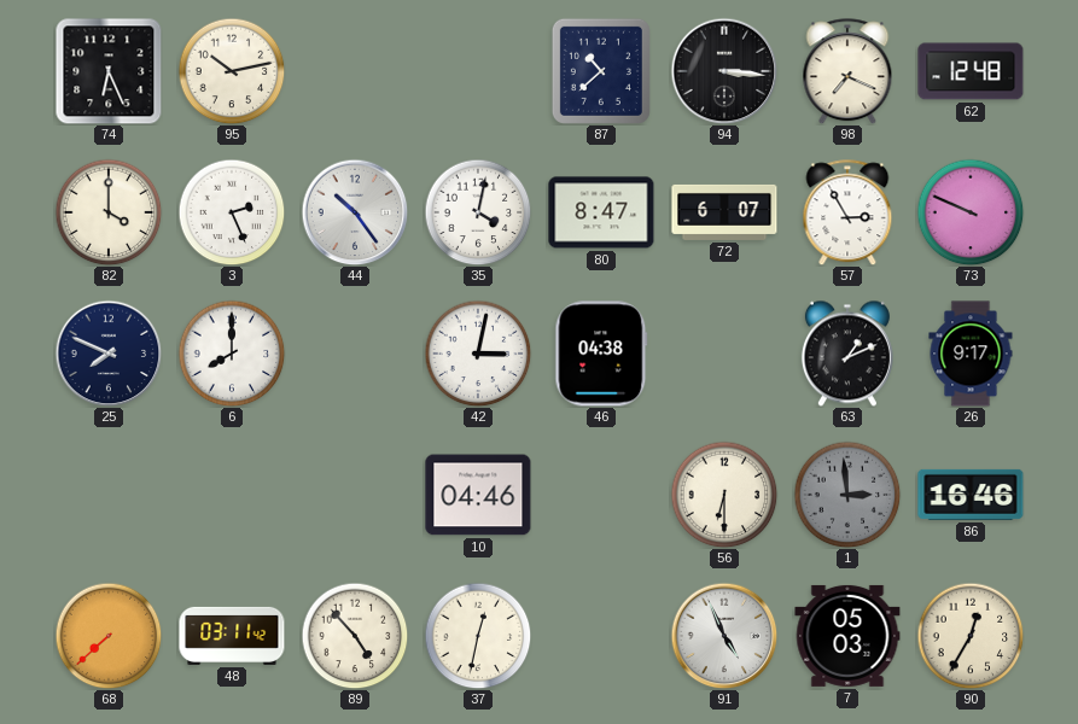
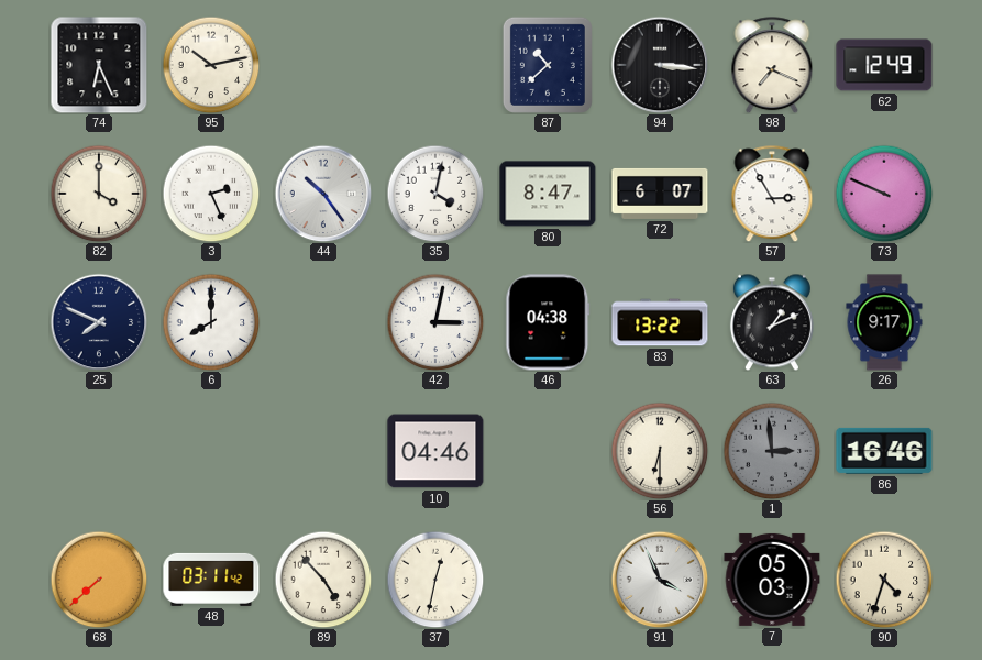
62: 12:48 -> 12:49
83: none -> 13:22
91: 4:56 -> 3:56
90: 12:35 -> 4:33
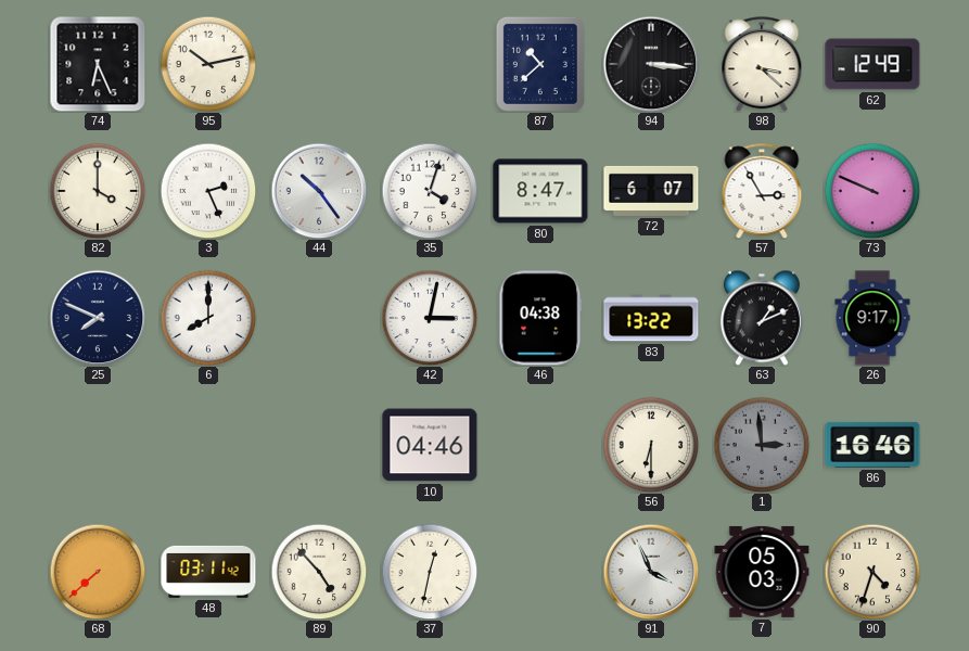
98: 7:19 -> 3:22
35: 4:02 -> 4:03
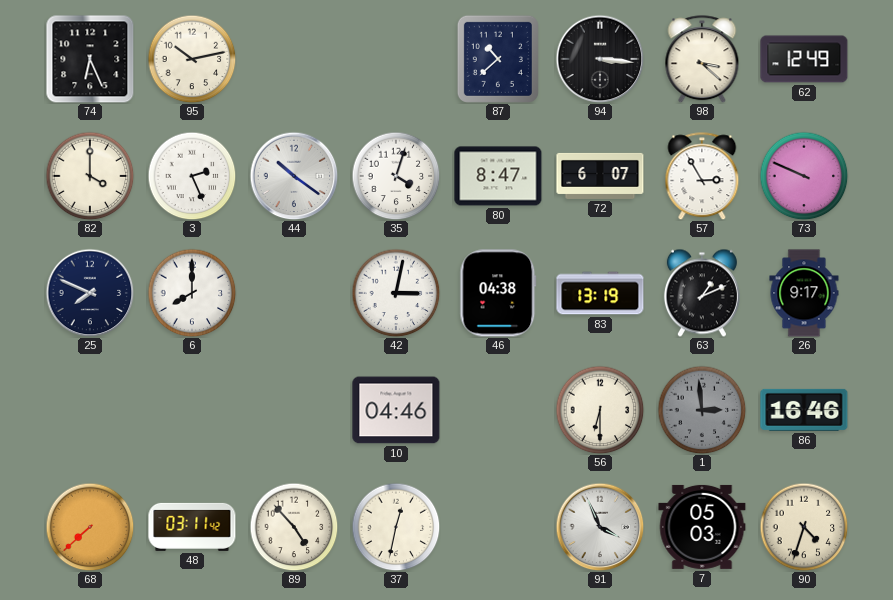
44: 10:24 -> 10:21
83: 13:22 -> 13:19
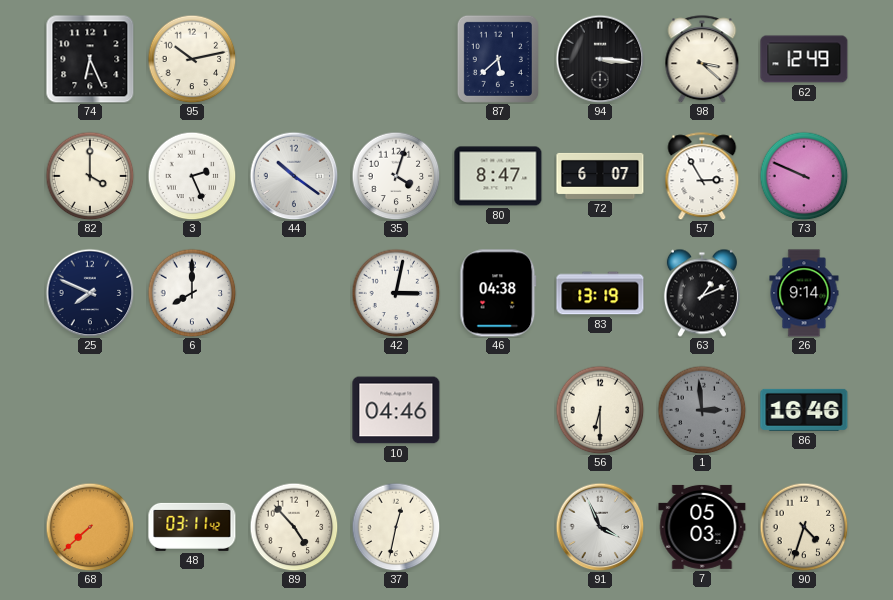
87: 10:38 -> 5:38
26: 9:17 -> 9:14
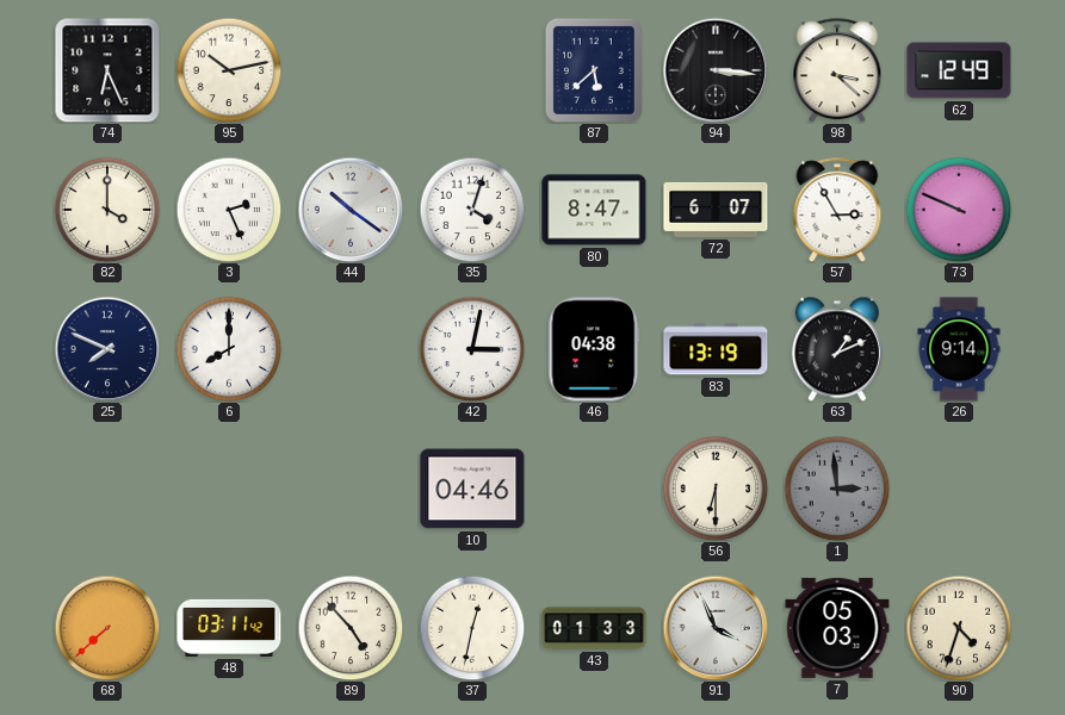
86: 16:46 -> none
43: none -> 01:33
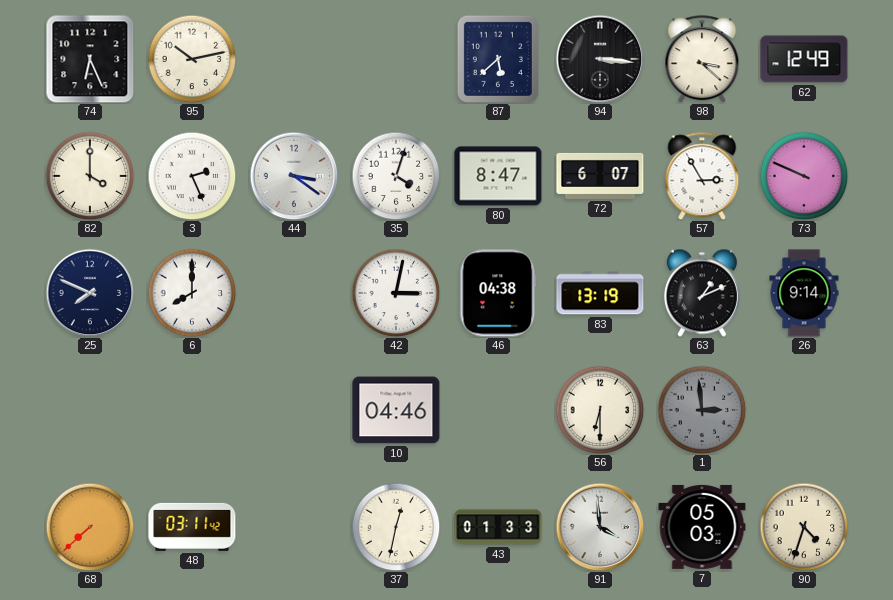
44: 10:21 -> 3:21
89: 4:53 -> none
91: 3:56 -> 3:59
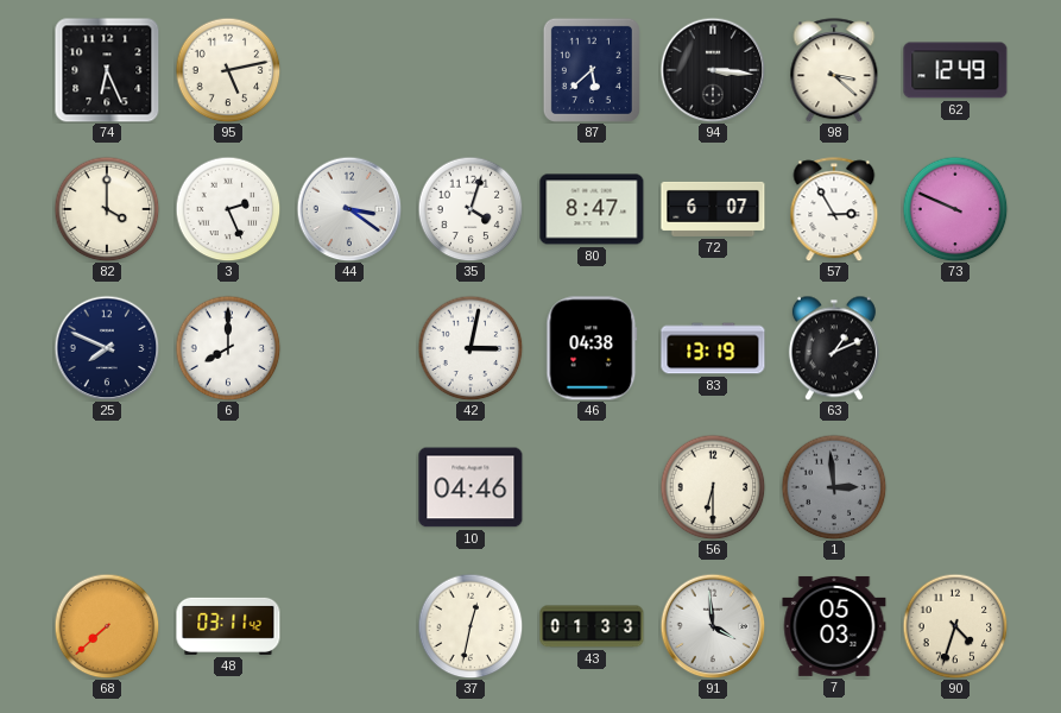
95: 10:13 -> 5:13
26: 9:14 -> none
